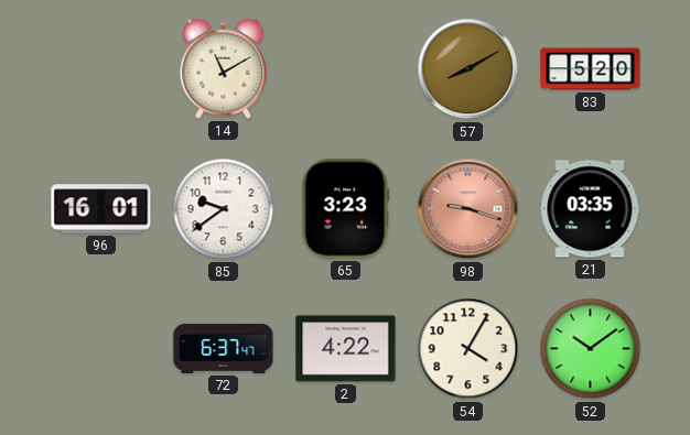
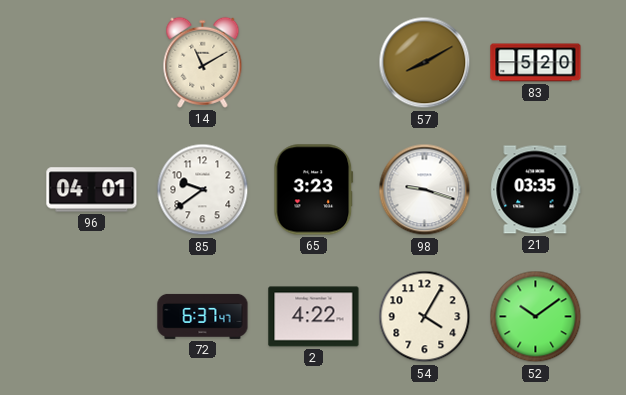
96: 16:01 -> 04:01
98 dial: salmon -> white
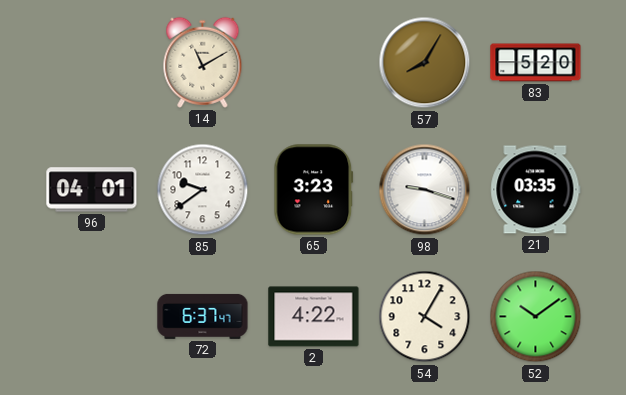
57: 8:10 -> 8:05
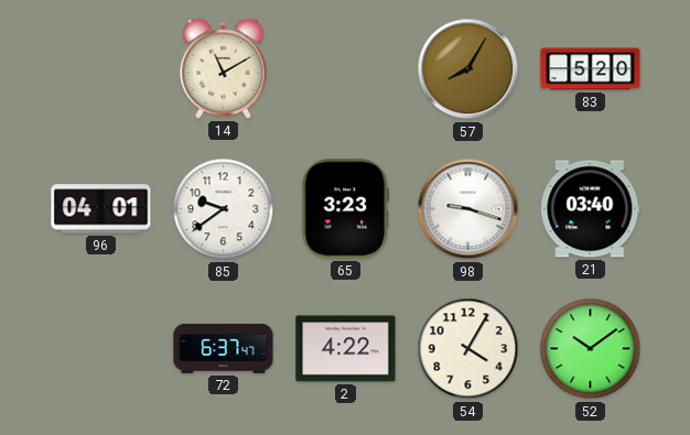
21: 03:35 -> 03:40
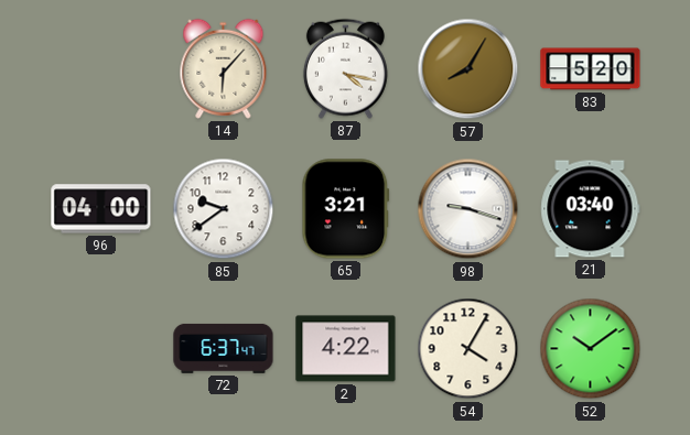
14: 11:10 -> 6:07
87: none -> 4:17
96: 04:01 -> 04:00
65: 3:23 -> 3:21
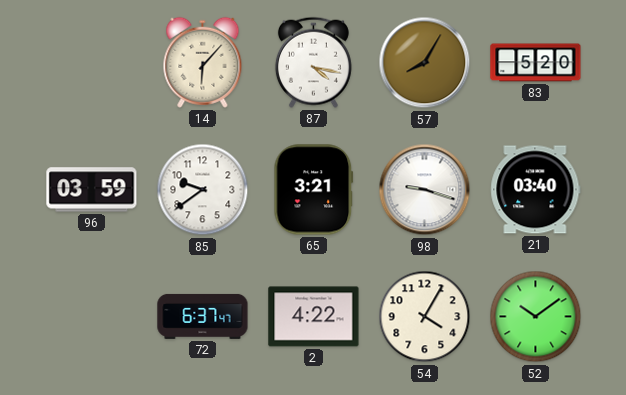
96: 04:00 -> 03:59
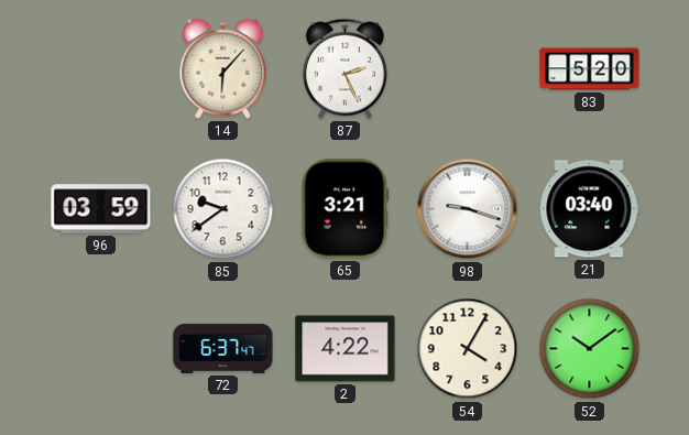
87: 4:17 -> 2:26
57: 8:05 -> none
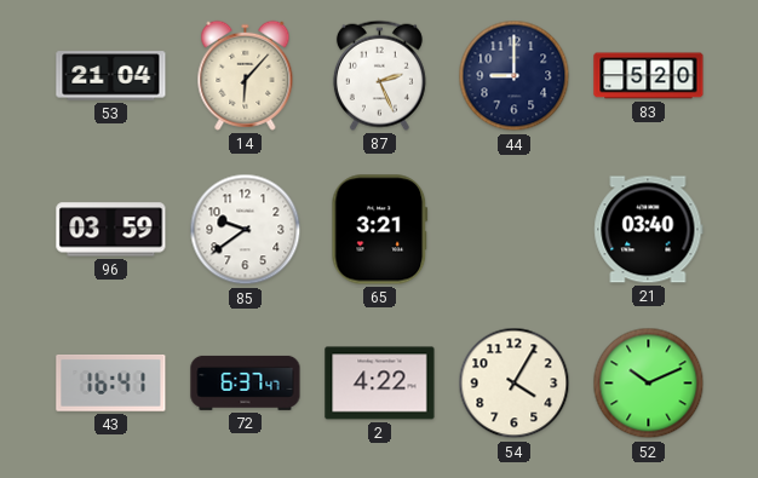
53: none -> 21:04
44: none -> 9:00
98: 9:18 -> none
43: none -> 16:41
52: 10:09 -> 10:11
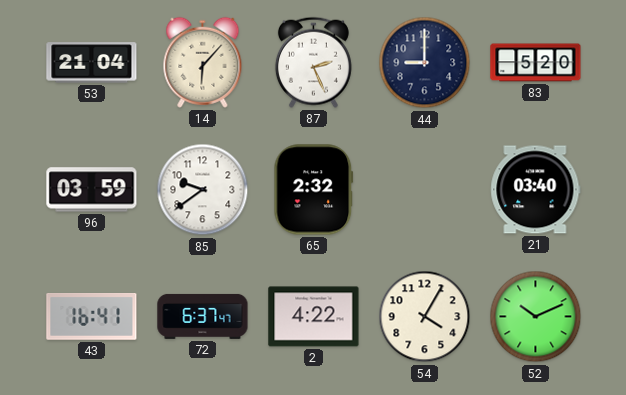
65: 3:21 -> 2:32
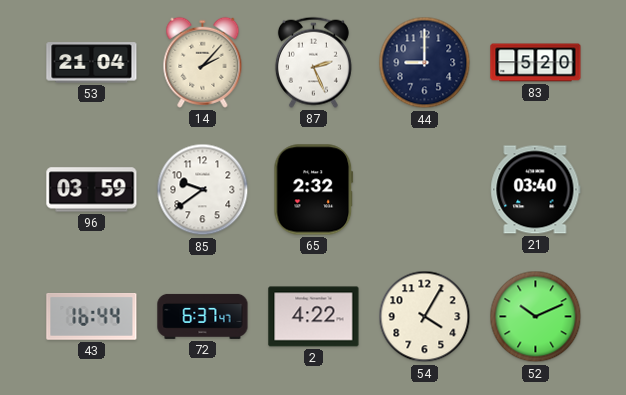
14: 6:07 -> 2:07
43: 16:41 -> 16:44
